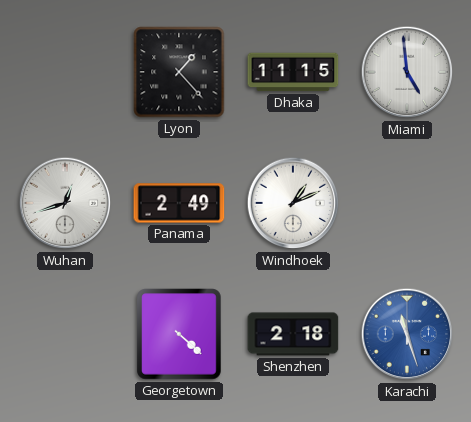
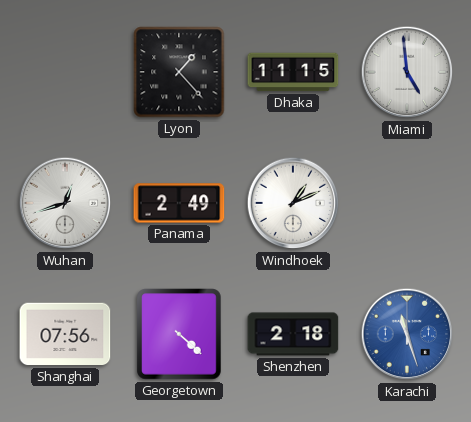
Shanghai: none -> 07:56
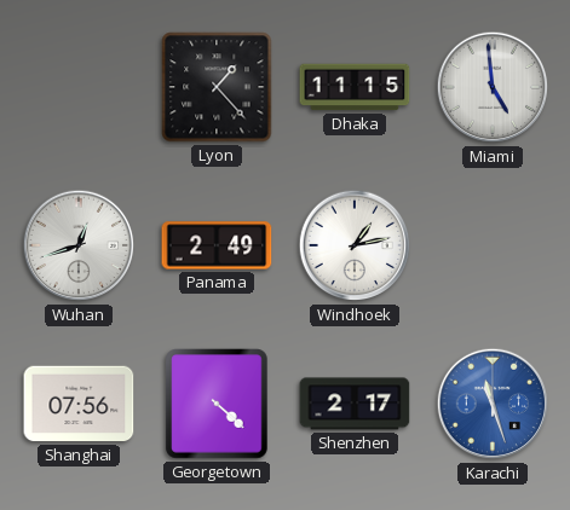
Windhoek: 1:11 -> 1:13
Shenzhen: 2:18 -> 2:17
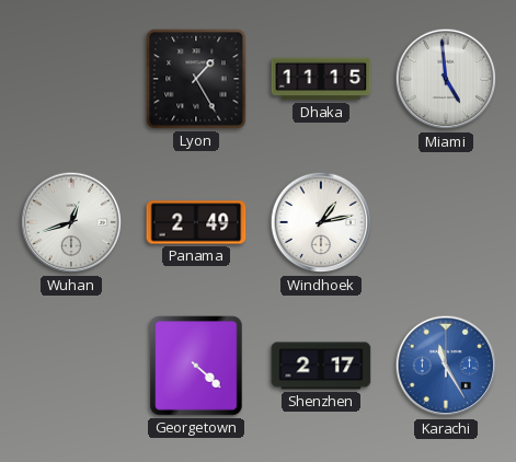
Lyon: 1:23 -> 1:25
Shanghai: 07:56 -> none
Karachi: 11:27 -> 11:25
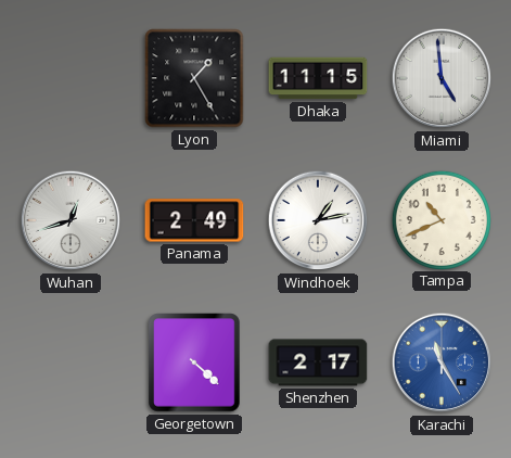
Tampa: none -> 10:41
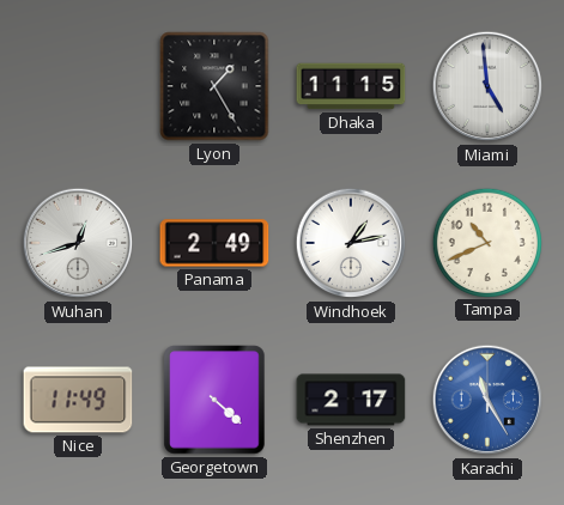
Nice: none -> 11:49
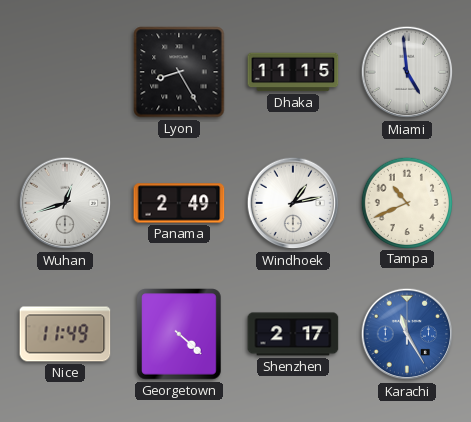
Lyon: 1:25 -> 8:25
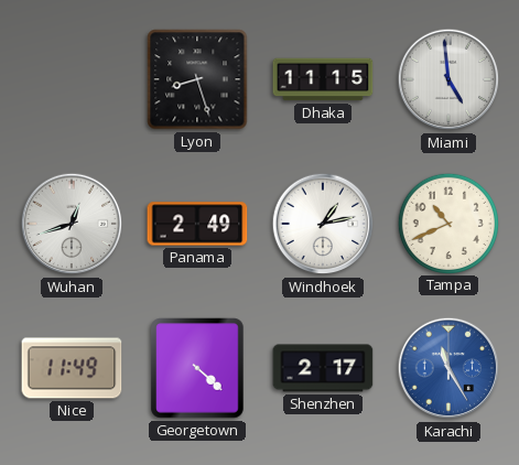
Lyon: 8:25 -> 8:27
